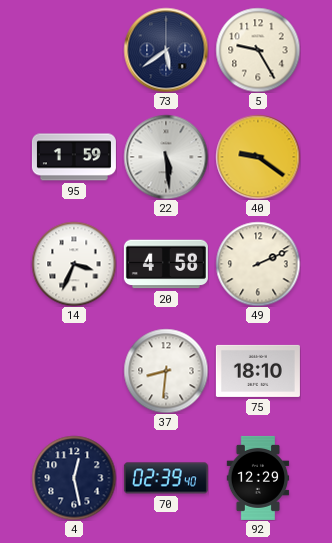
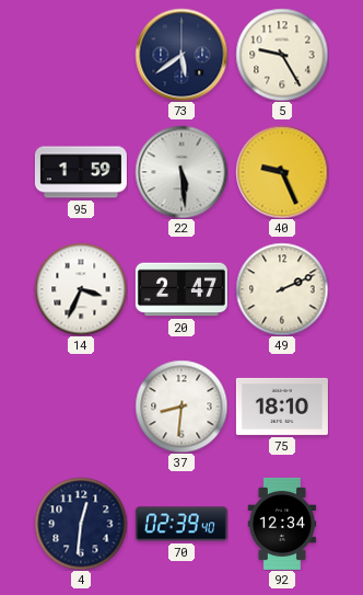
40: 9:21 -> 9:26
20: 4:58 -> 2:47
4: 12:28 -> 12:31
92: 12:29 -> 12:34
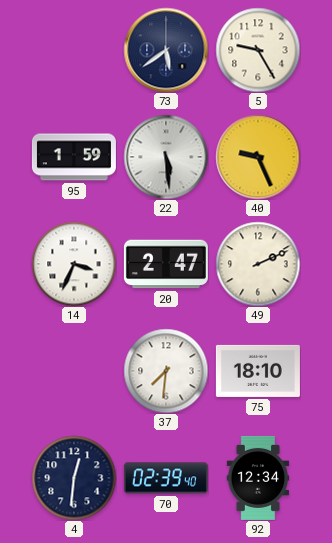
37: 8:31 -> 7:31
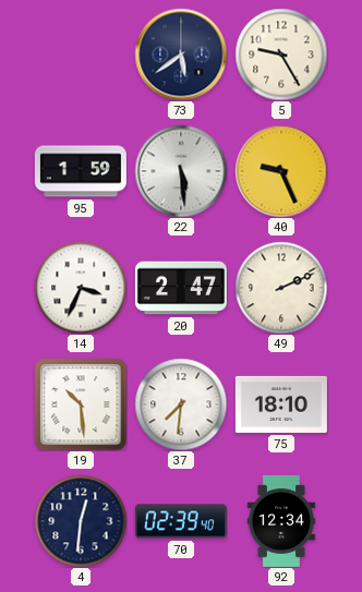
19: none -> 10:29
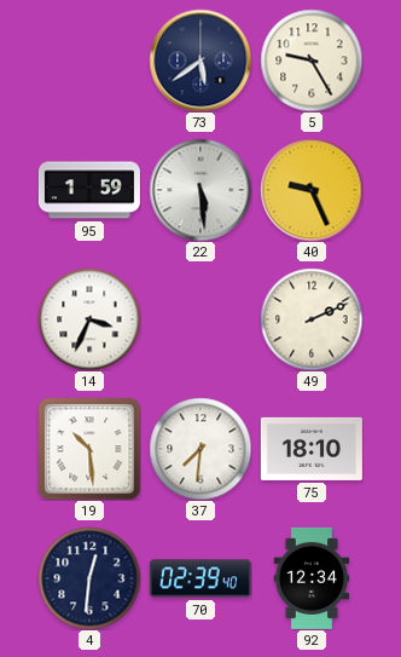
20: 2:47 -> none
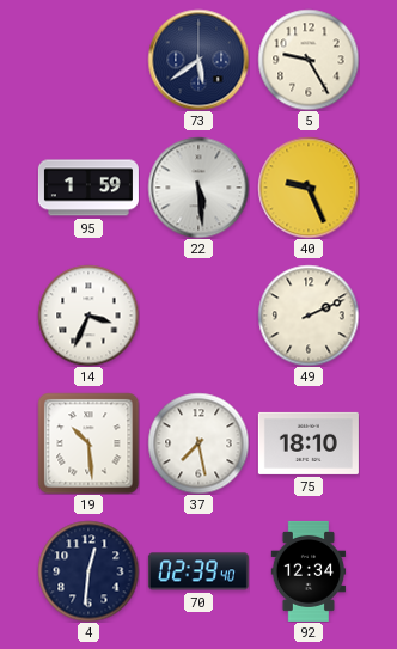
37: 7:31 -> 7:28
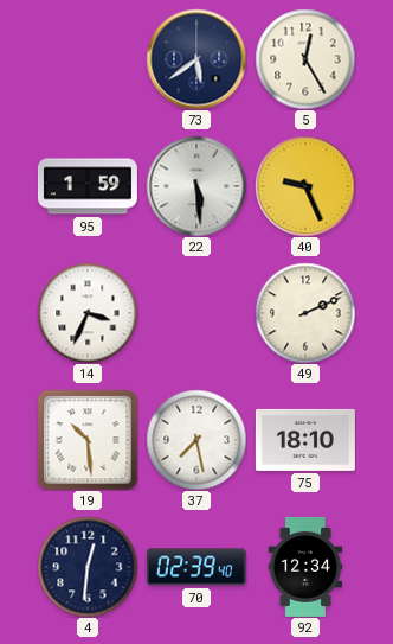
5: 9:25 -> 12:25
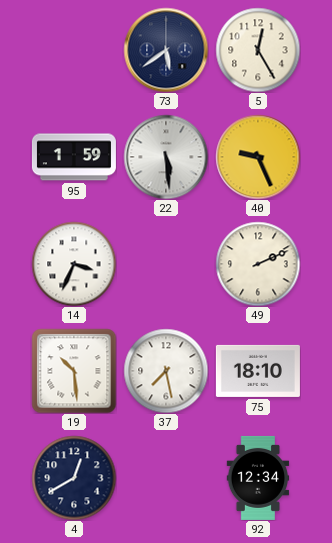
4: 12:31 -> 12:40
70: 02:39 -> none
